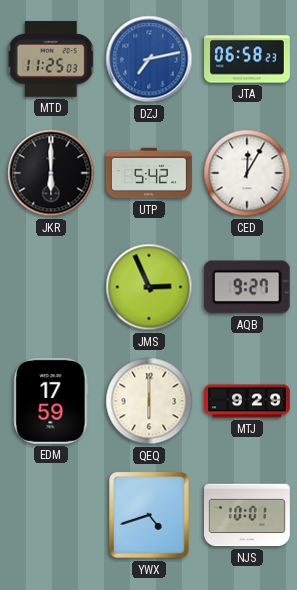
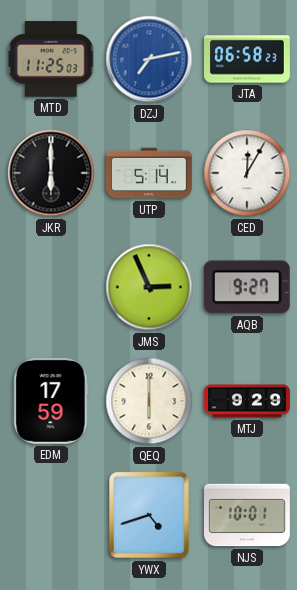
UTP: 5:42 -> 5:14
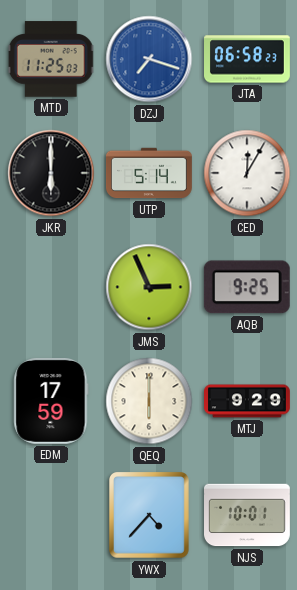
DZJ: 7:13 -> 7:18
AQB: 9:27 -> 9:25
YWX: 4:42 -> 4:37
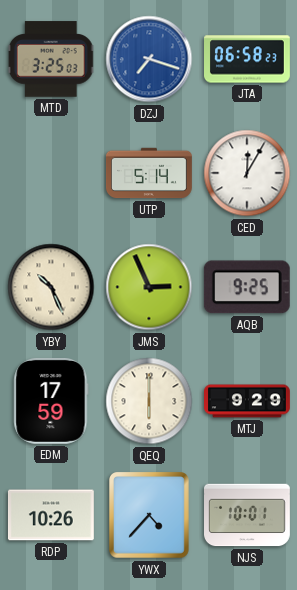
MTD: 11:25 -> 3:25
JKR: 6:00 -> none
YBY: none -> 10:26
RDP: none -> 10:26
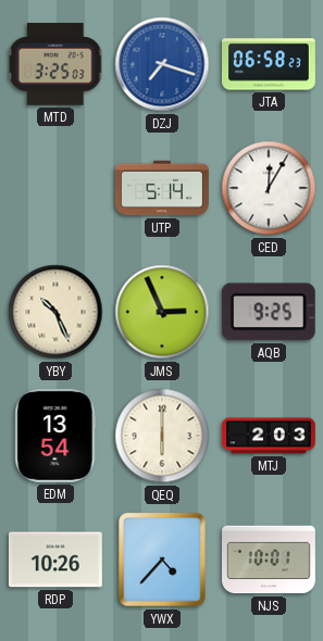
EDM: 17:59 -> 13:54
MTJ: 9:29 -> 2:03
